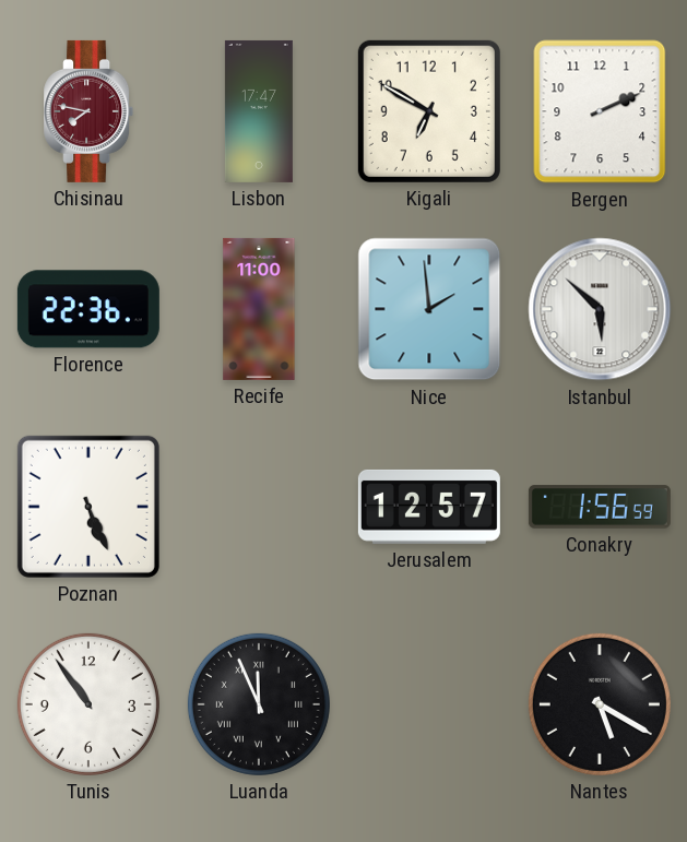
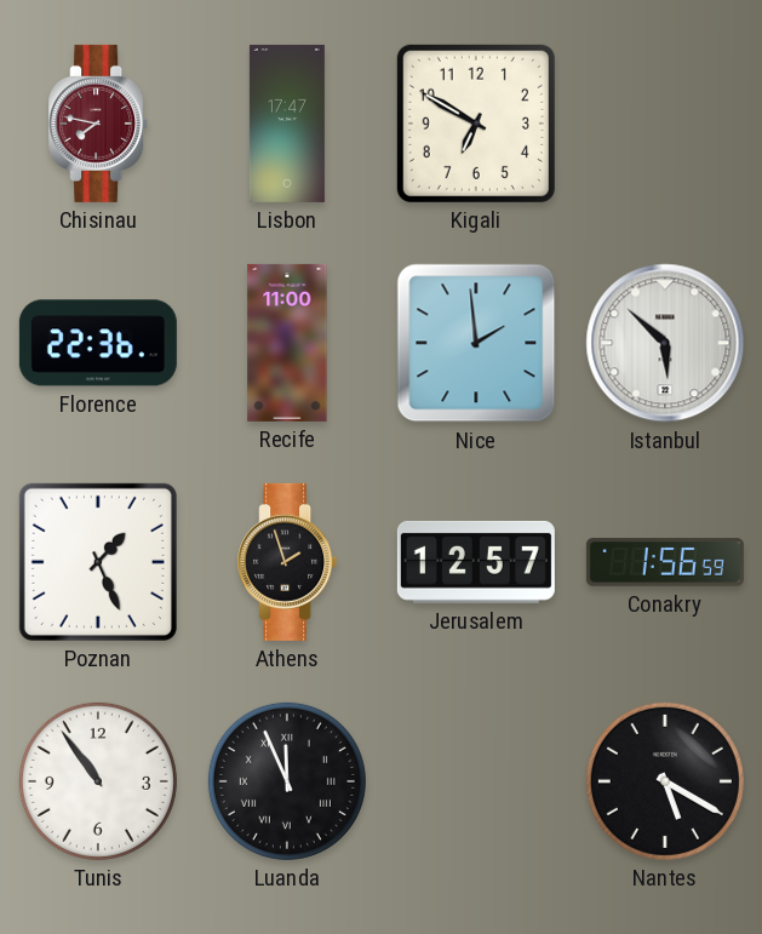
Bergen: 2:11 -> none
Poznan: 5:26 -> 1:26
Athens: none -> 1:57
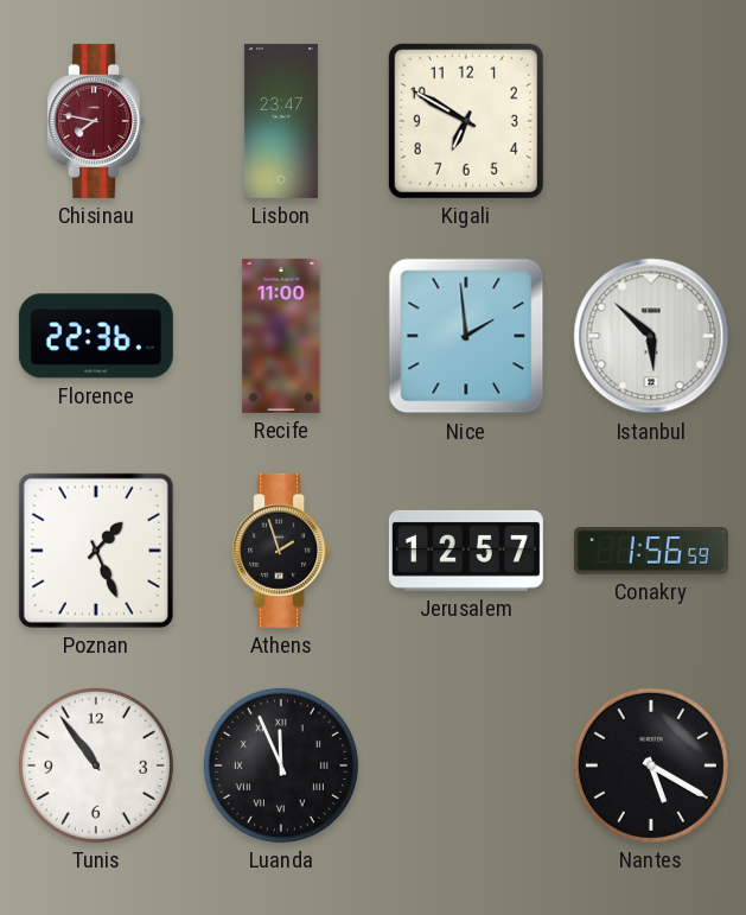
Lisbon: 17:47 -> 23:47
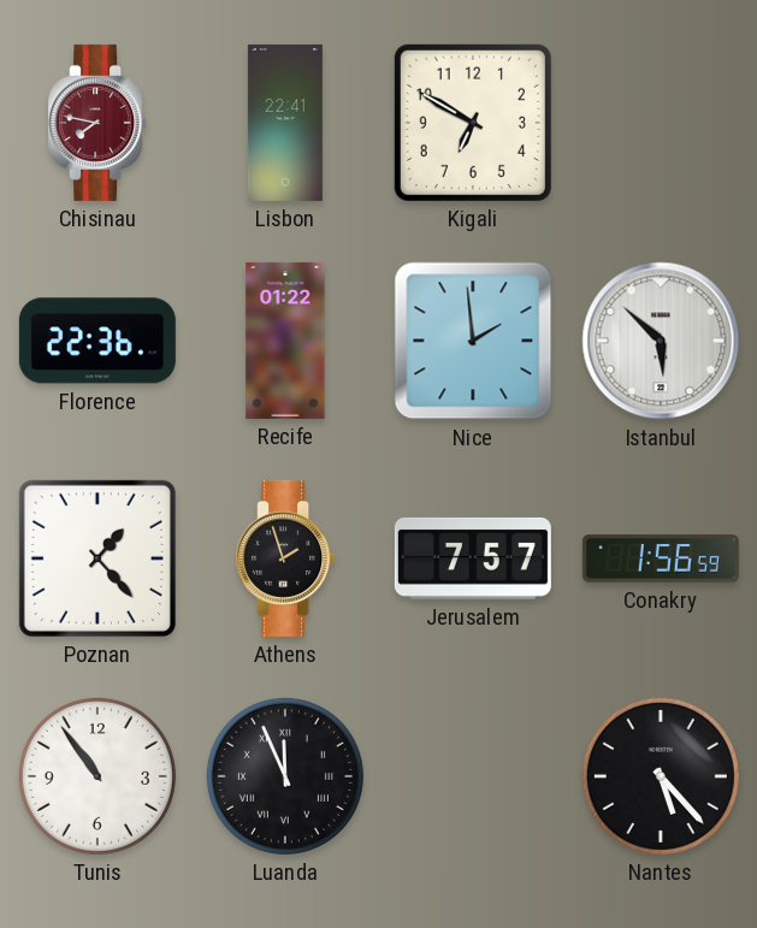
Lisbon: 23:47 -> 22:41
Recife: 11:00 -> 01:22
Poznan: 1:26 -> 1:23
Jerusalem: 12:57 -> 7:57
Nantes: 5:20 -> 5:23
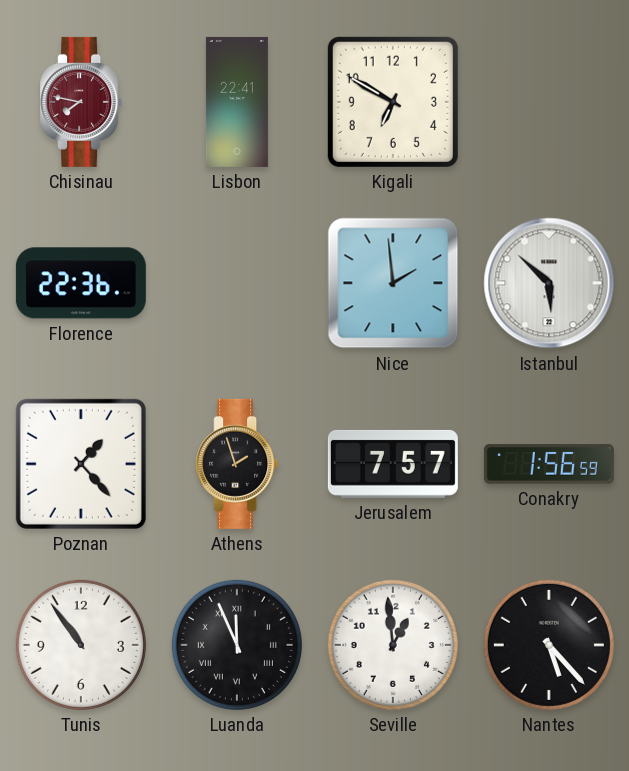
Recife: 01:22 -> none
Seville: none -> 12:59
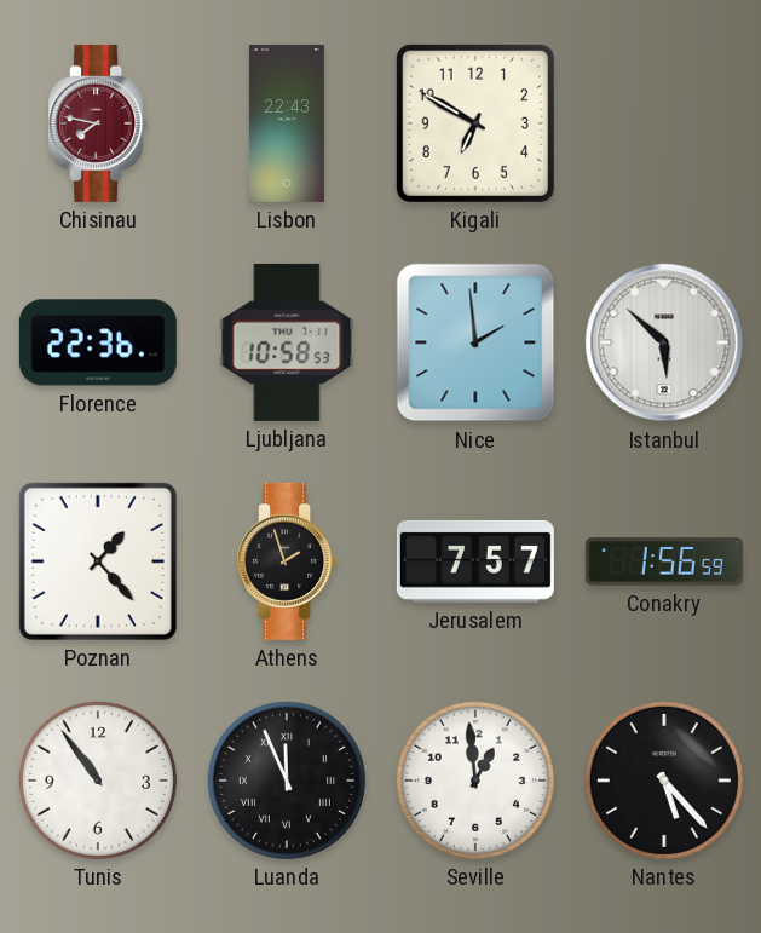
Lisbon: 22:41 -> 22:43
Ljubljana: none -> 10:58
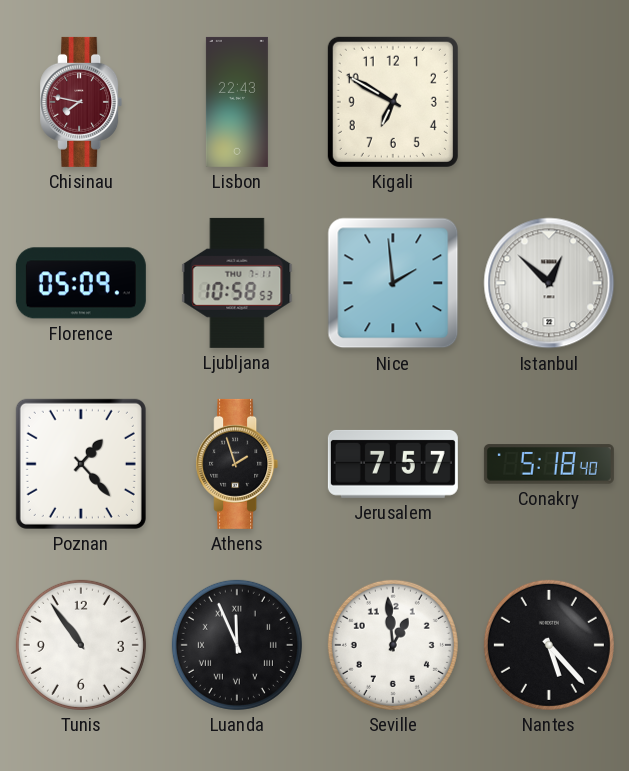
Florence: 22:36 -> 05:09
Istanbul: 5:52 -> 12:52
Conakry: 1:56 -> 5:18
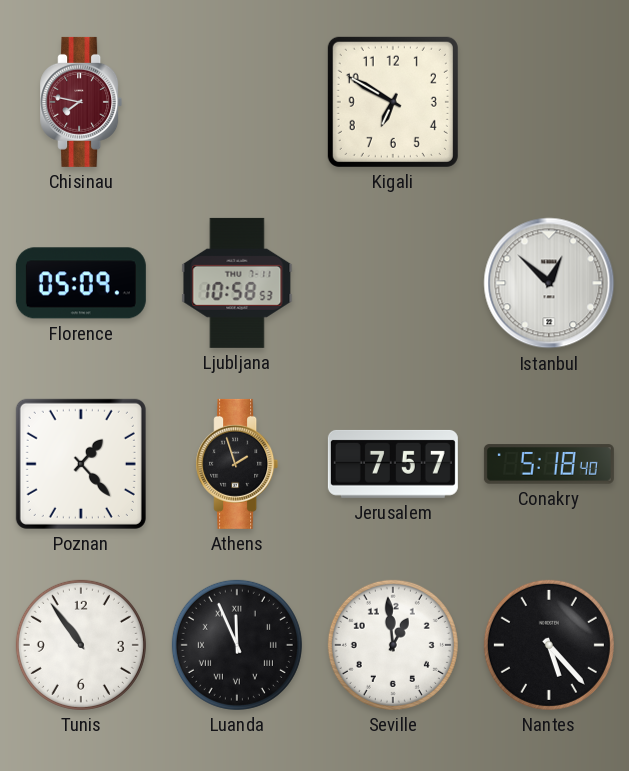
Lisbon: 22:43 -> none
Nice: 1:59 -> none
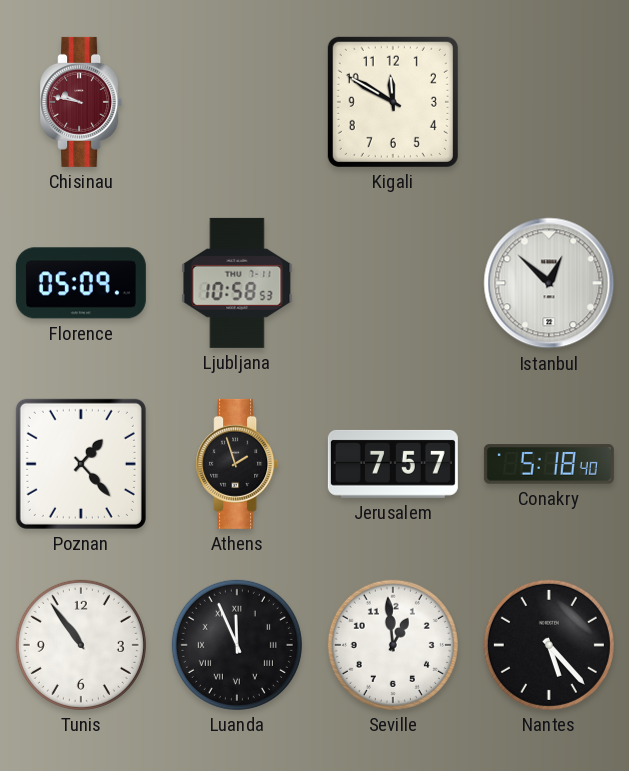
Chisinau: 7:47 -> 9:47
Kigali: 6:50 -> 11:50
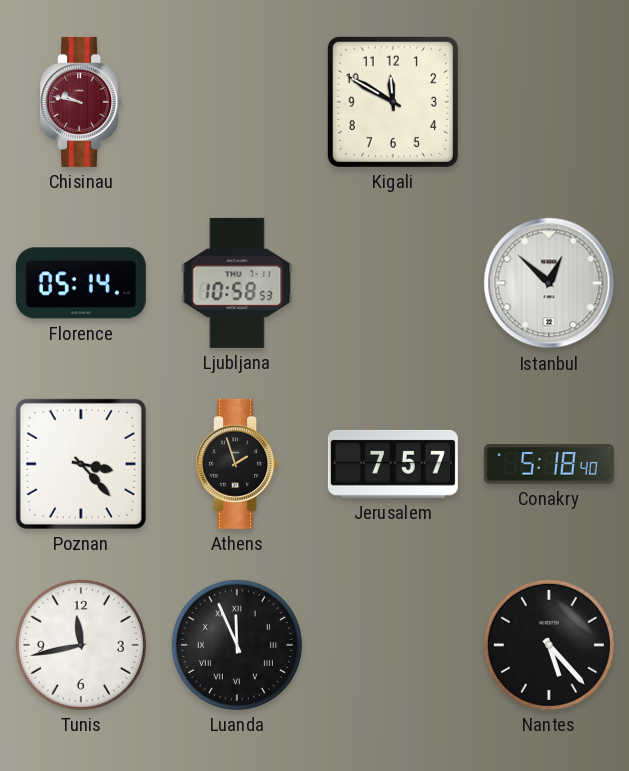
Florence: 05:09 -> 05:14
Poznan: 1:23 -> 3:23
Tunis: 10:54 -> 11:43
Seville: 12:59 -> none
